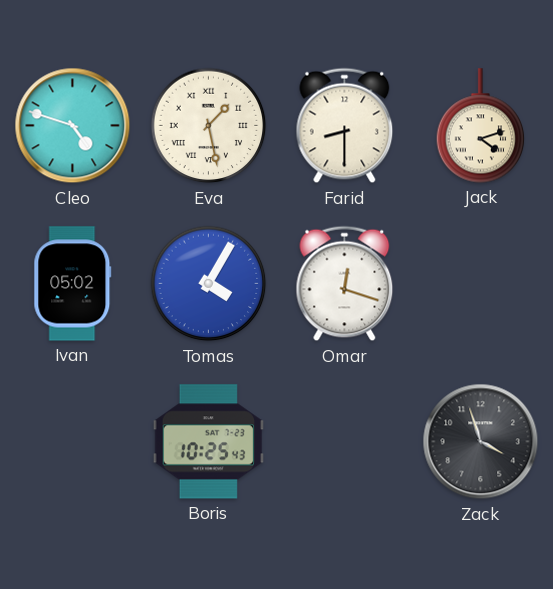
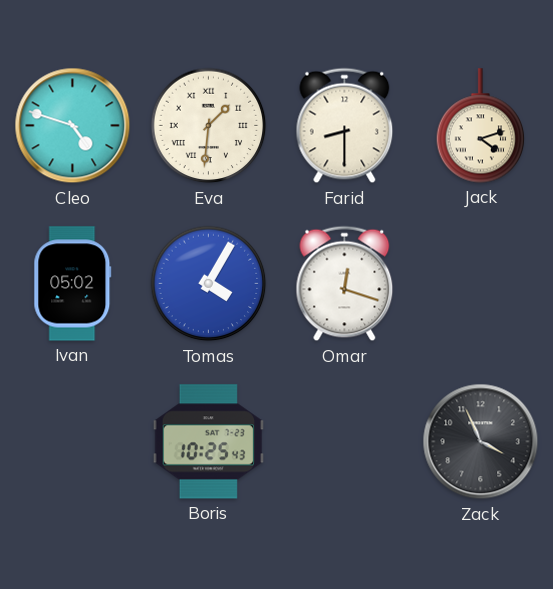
Eva: 1:28 -> 1:31
Zack: 3:57 -> 3:56
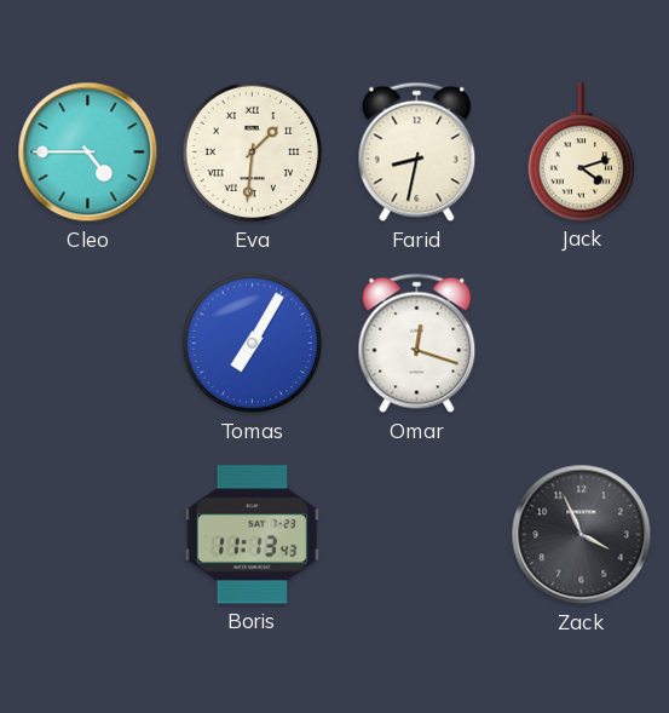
Cleo: 4:48 -> 4:45
Farid: 8:30 -> 8:32
Ivan: 05:02 -> none
Tomas: 4:05 -> 7:05
Boris: 10:25 -> 11:13
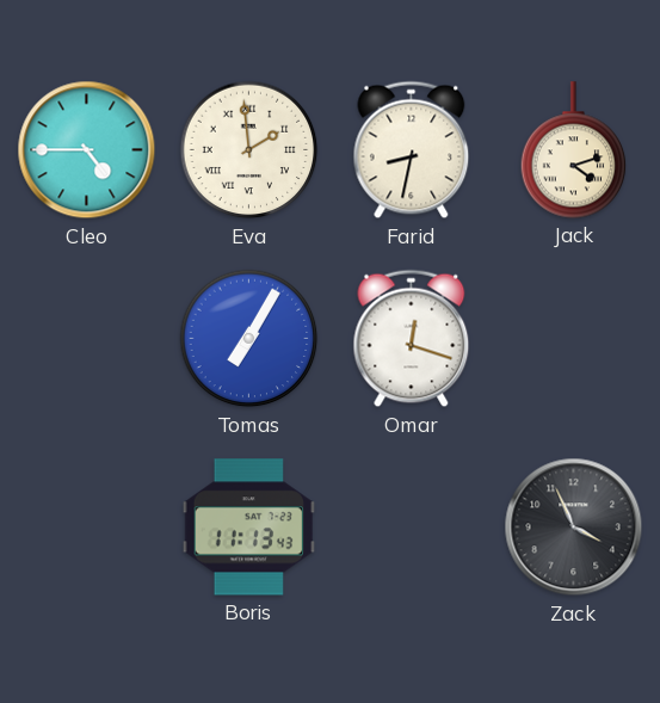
Eva: 1:31 -> 1:59
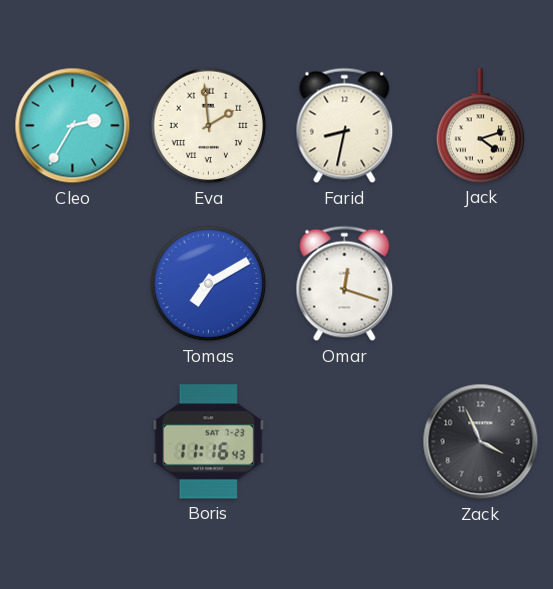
Cleo: 4:45 -> 2:35
Tomas: 7:05 -> 7:10
Boris: 11:13 -> 11:16
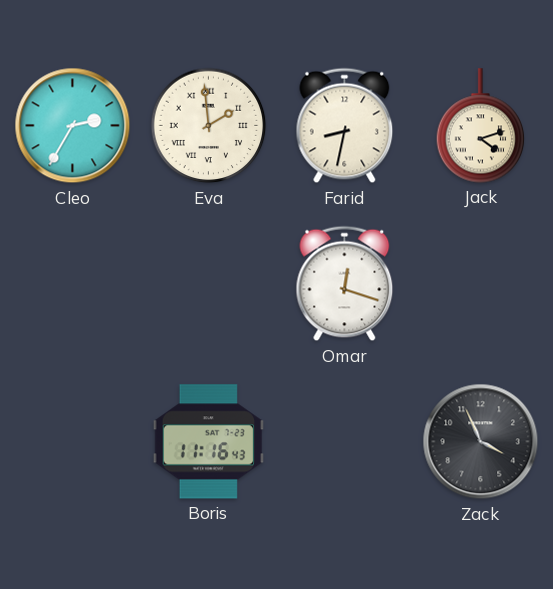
Tomas: 7:10 -> none
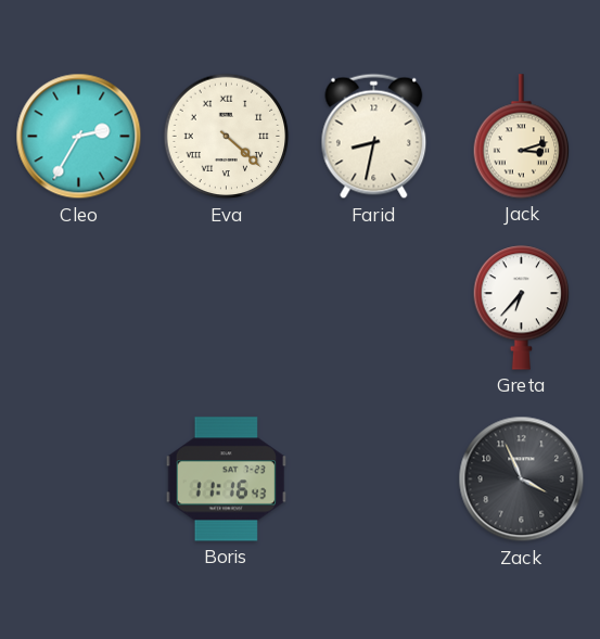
Eva: 1:59 -> 4:22
Jack: 4:12 -> 3:12
Omar: 12:18 -> none
Greta: none -> 6:37
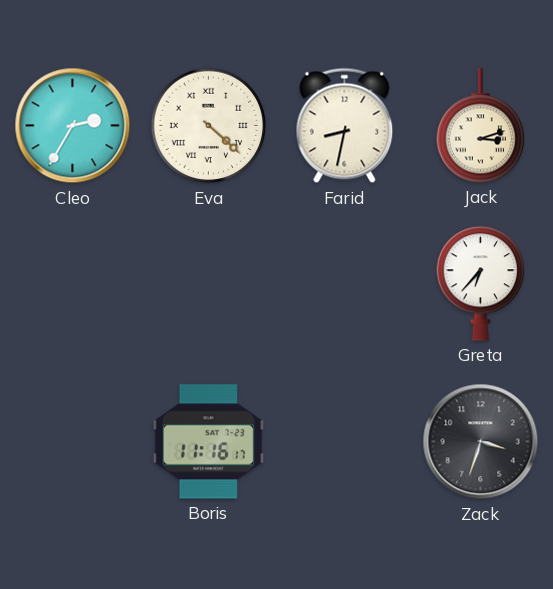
Boris: 11:16:43 -> 11:16:17
Zack: 3:56 -> 3:33
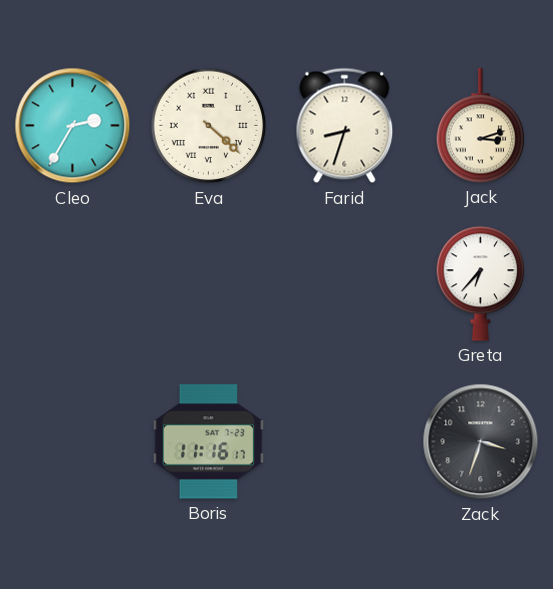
Farid: 8:32 -> 8:33
